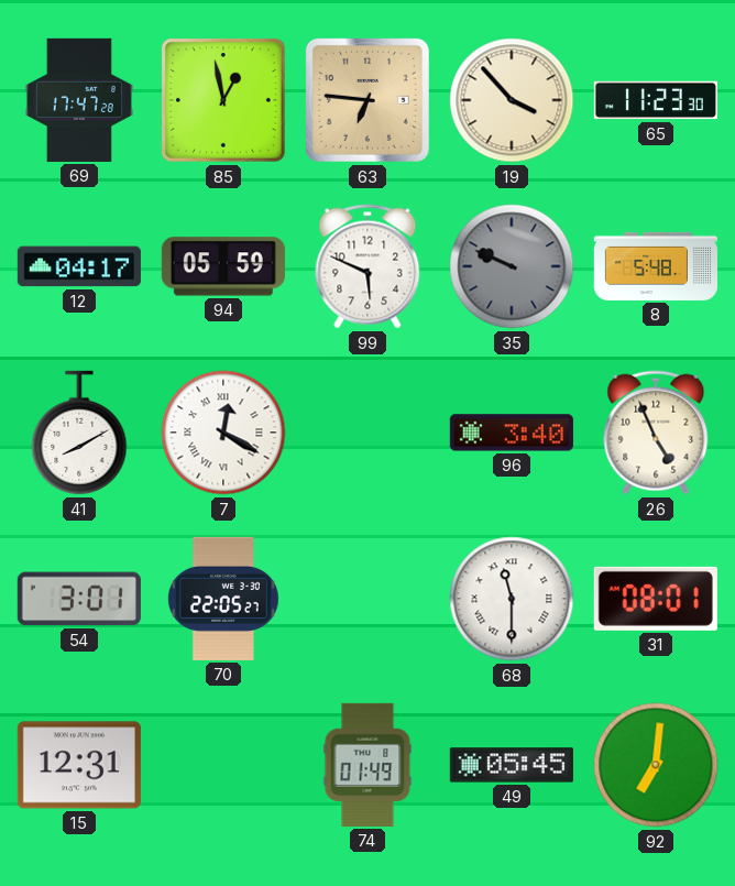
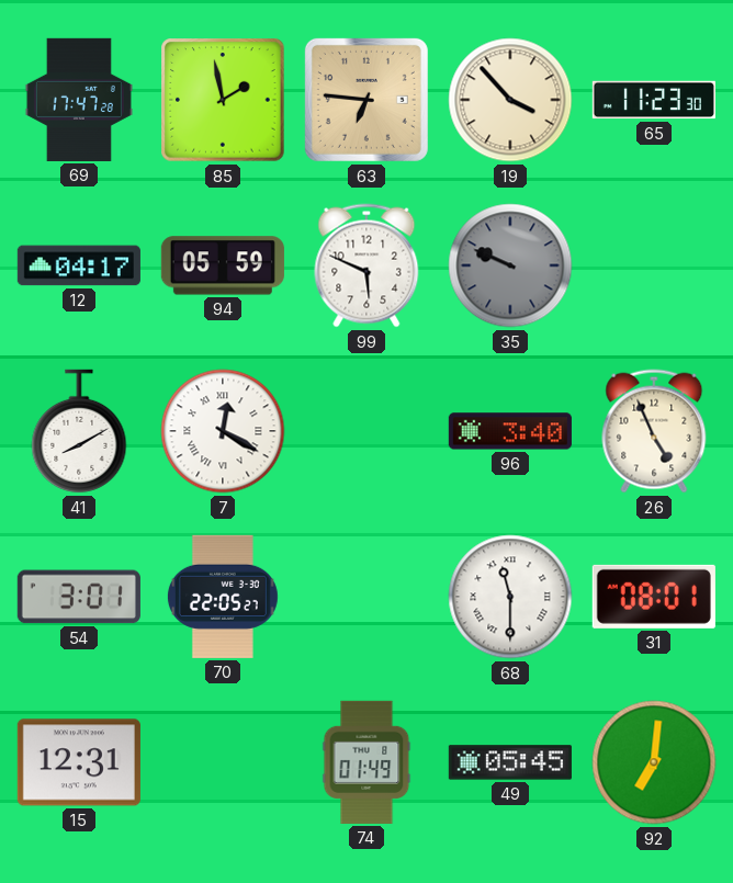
85: 12:58 -> 1:58
8: 5:48 -> none
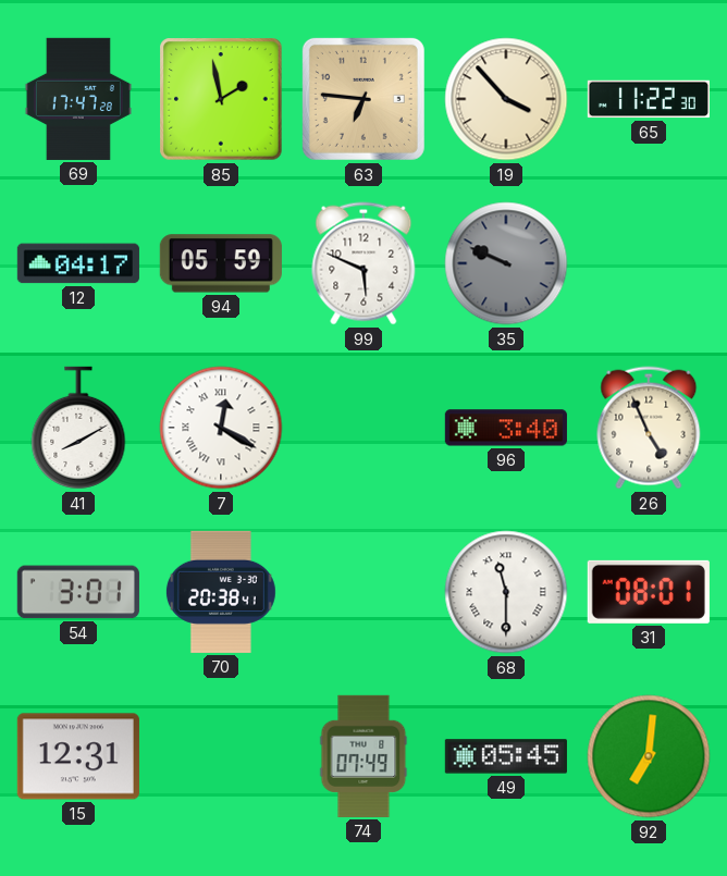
65: 11:23 -> 11:22
70: 22:05 -> 20:38
74: 01:49 -> 07:49
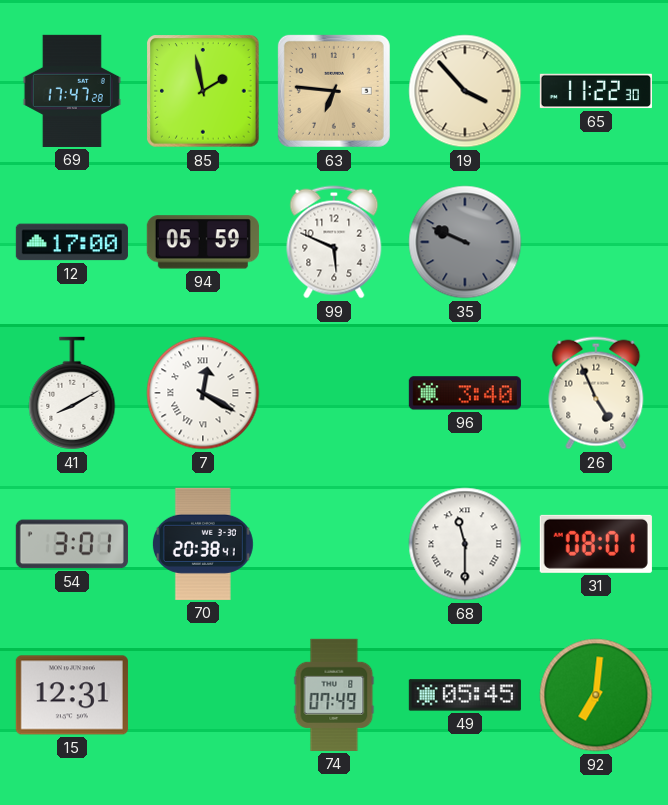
12: 04:17 -> 17:00
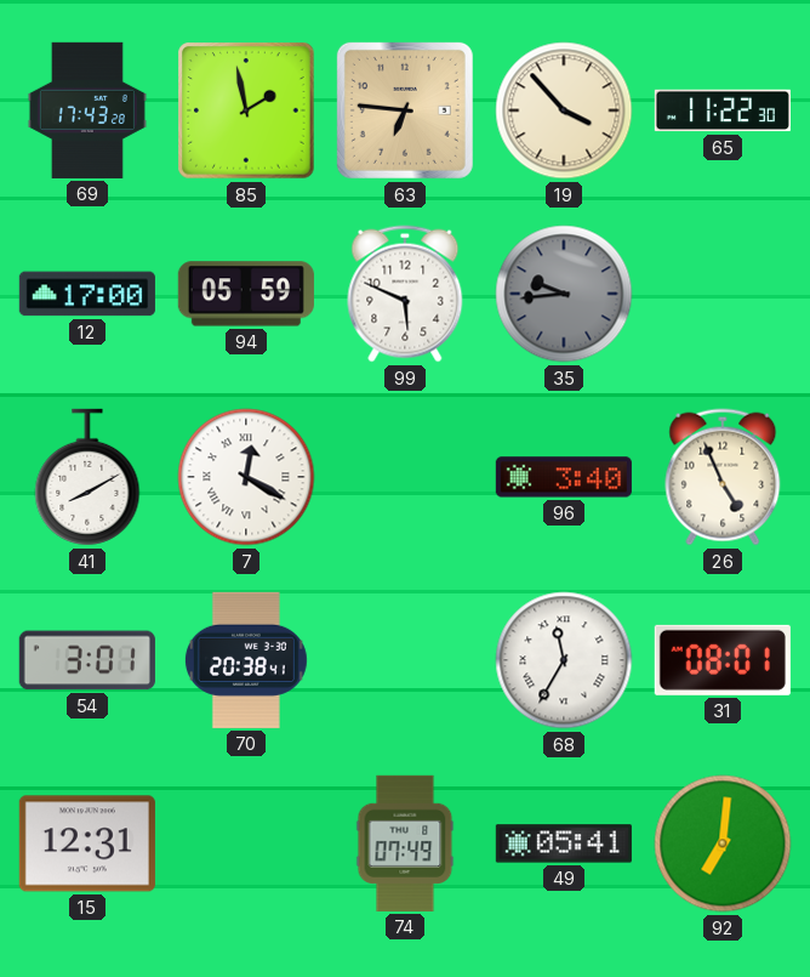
69: 17:47 -> 17:43
35: 9:49 -> 9:44
68: 11:30 -> 11:35
49: 05:45 -> 05:41
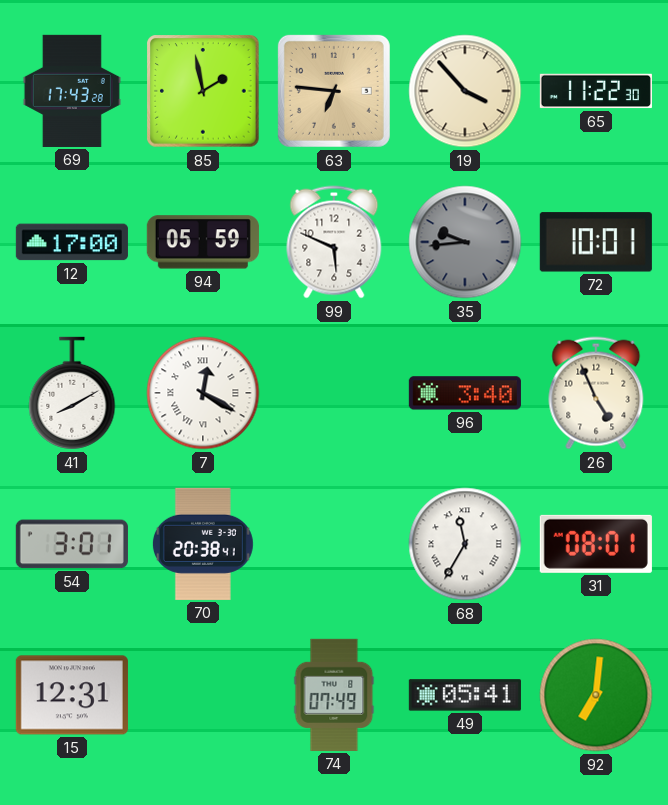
72: none -> 10:01
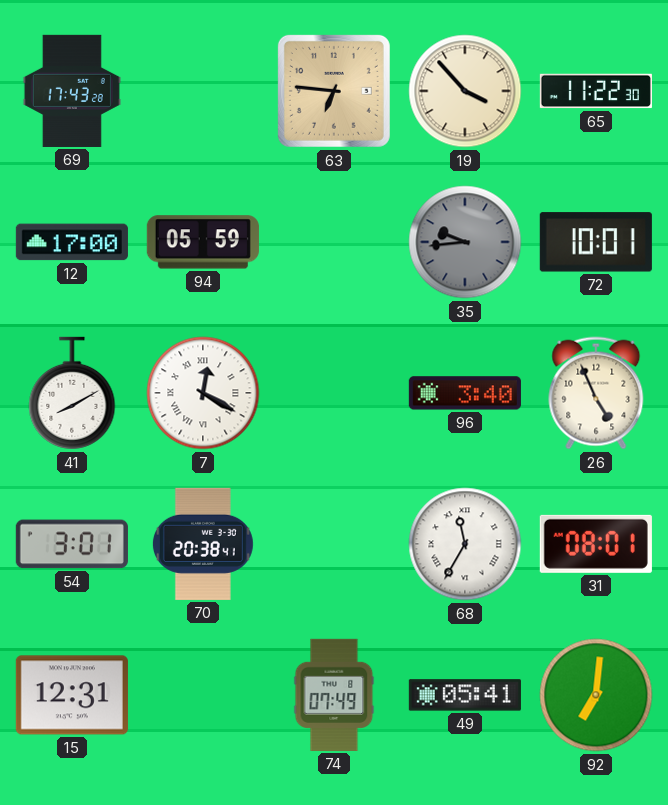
85: 1:58 -> none
99: 5:49 -> none
